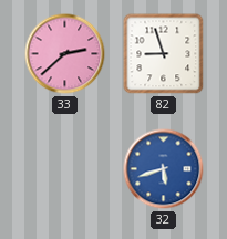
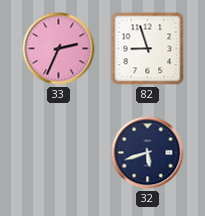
33: 2:38 -> 2:34
32 dial: blue -> navy
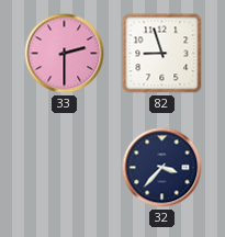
33: 2:34 -> 2:30
32: 5:42 -> 3:37
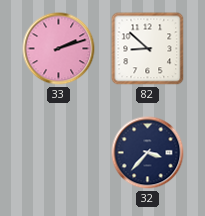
33: 2:30 -> 2:12
82: 8:57 -> 8:52
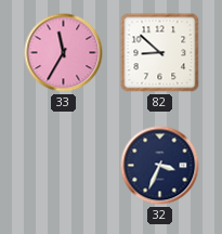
33: 2:12 -> 11:35
32: 3:37 -> 3:34
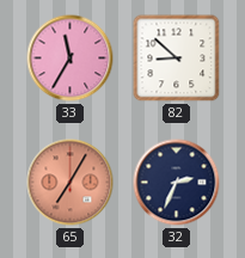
65: none -> 7:05
32: 3:34 -> 2:34
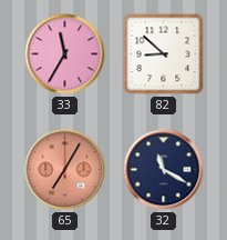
32: 2:34 -> 11:20
